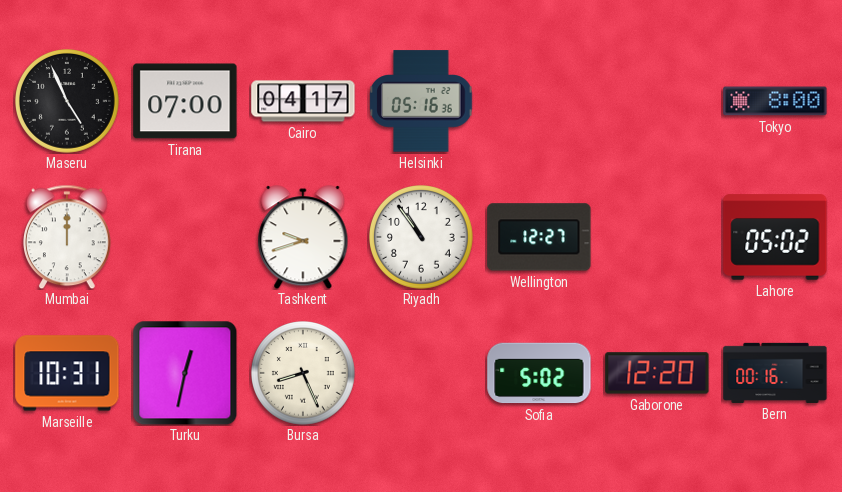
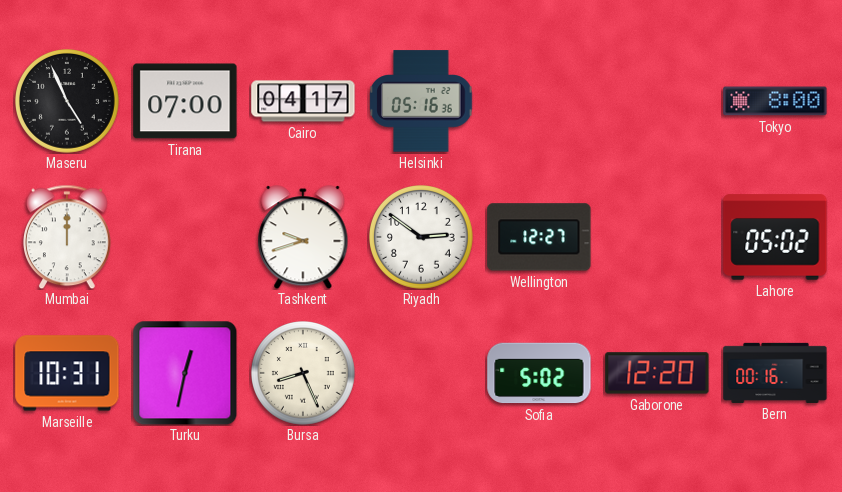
Riyadh: 10:54 -> 2:51
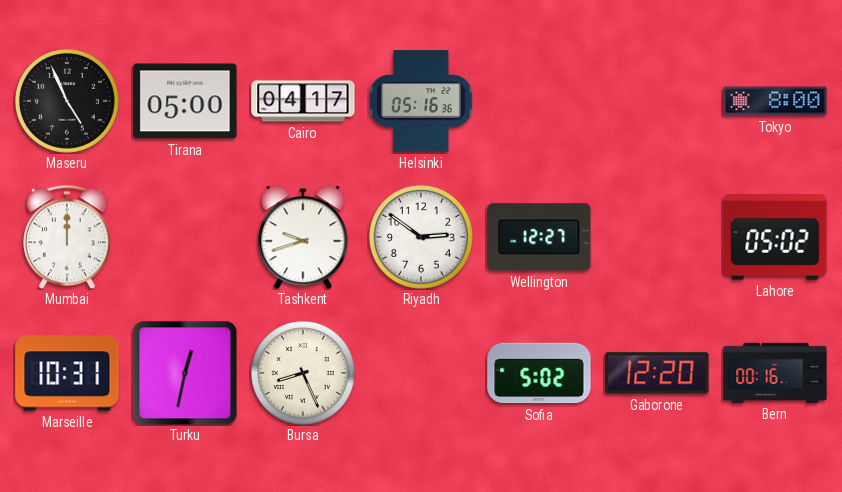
Tirana: 07:00 -> 05:00
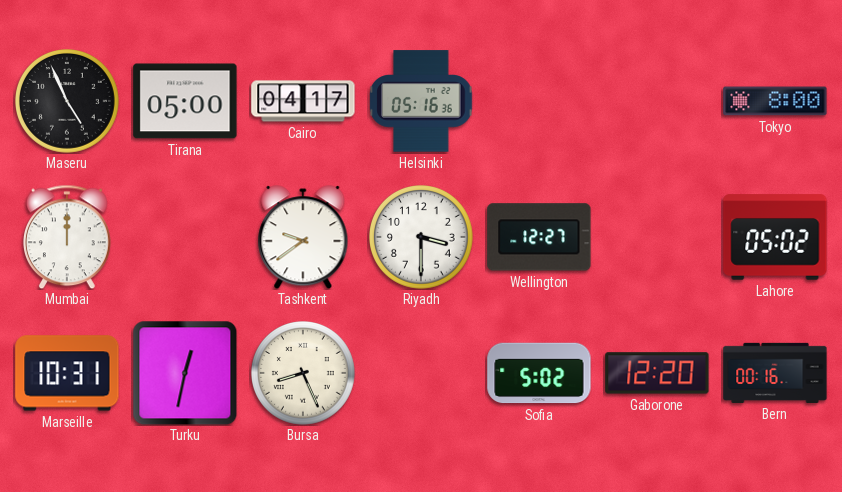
Tashkent: 9:42 -> 9:39
Riyadh: 2:51 -> 3:30
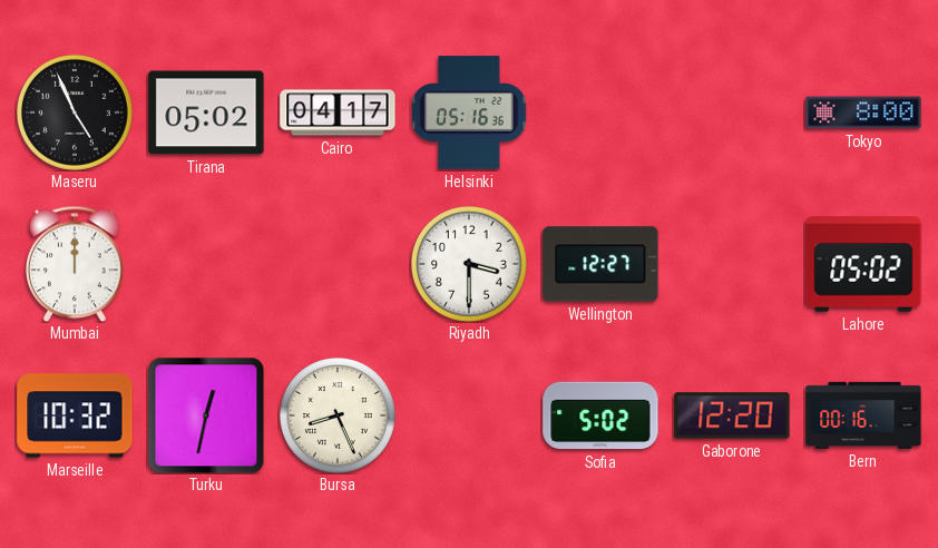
Tirana: 05:00 -> 05:02
Tashkent: 9:39 -> none
Marseille: 10:31 -> 10:32
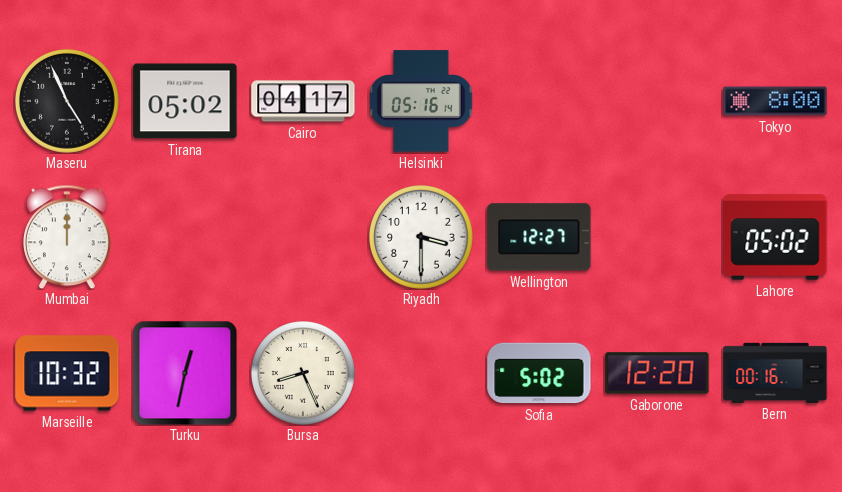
Helsinki: 05:16:36 -> 05:16:14
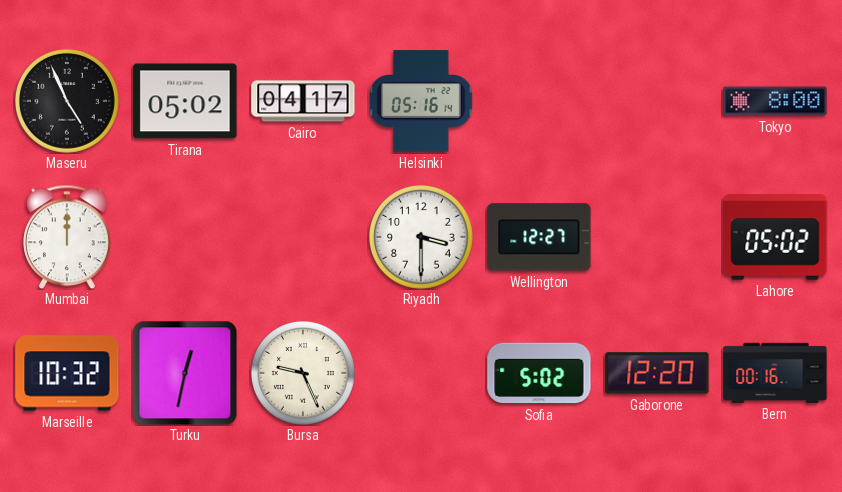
Bursa: 8:26 -> 9:26
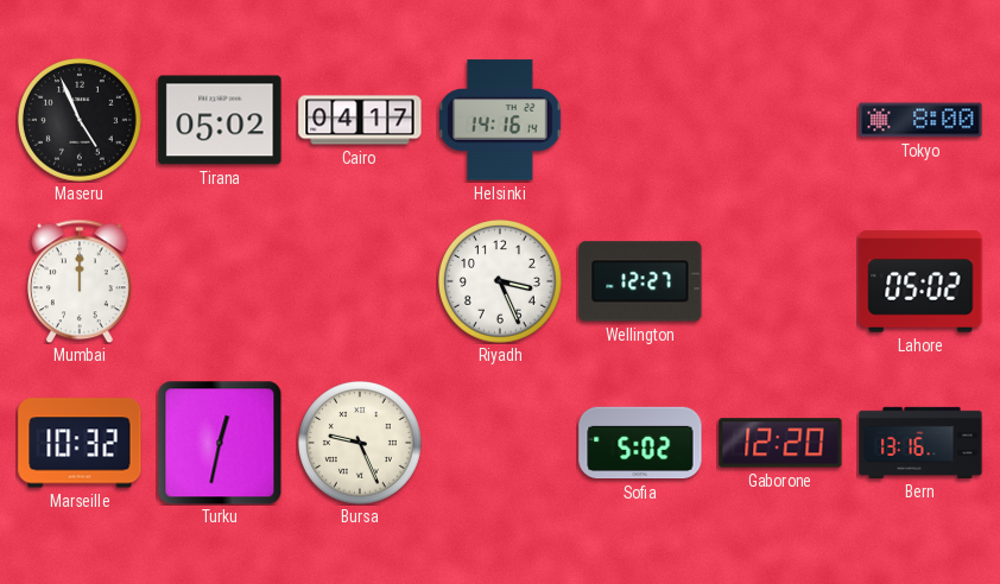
Helsinki: 05:16 -> 14:16
Riyadh: 3:30 -> 3:26
Bern: 00:16 -> 13:16
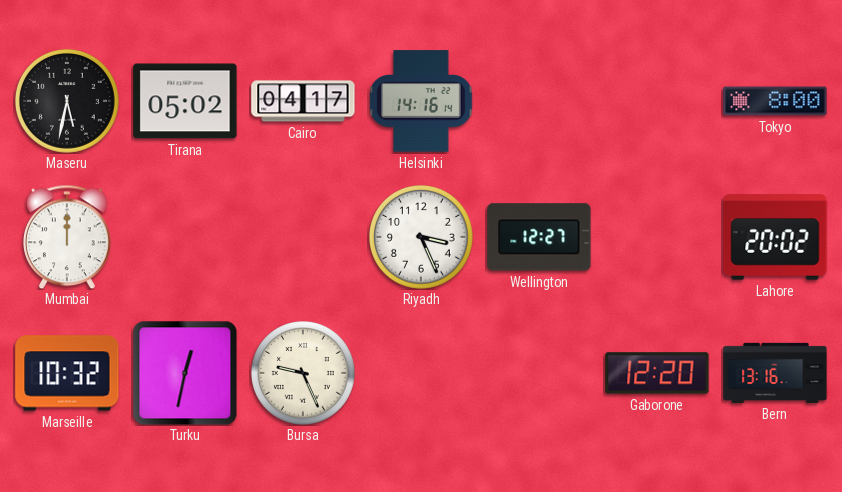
Maseru: 4:56 -> 5:32
Lahore: 05:02 -> 20:02
Sofia: 5:02 -> none
